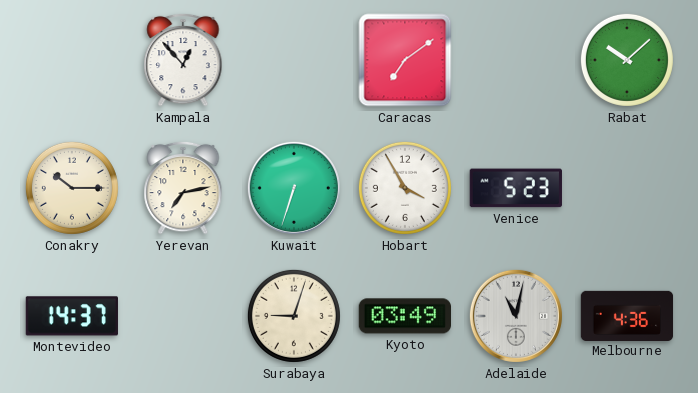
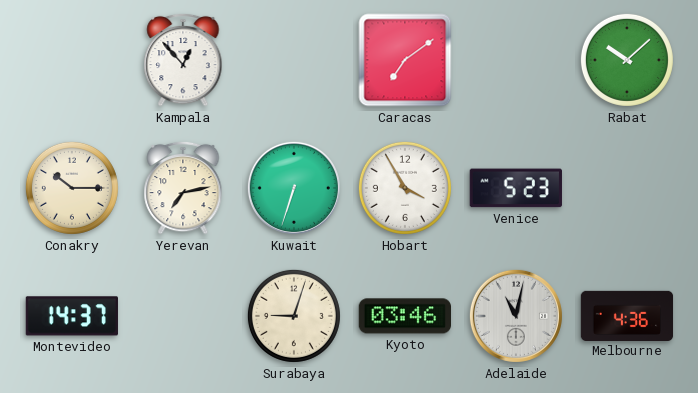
Kyoto: 03:49 -> 03:46
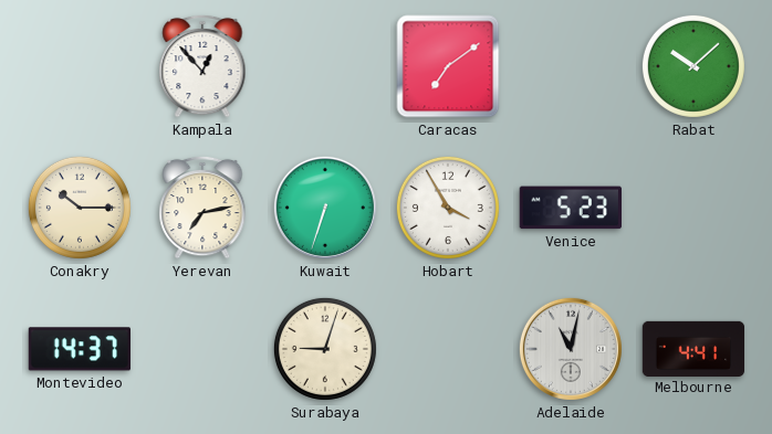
Kyoto: 03:46 -> none
Melbourne: 4:36 -> 4:41
